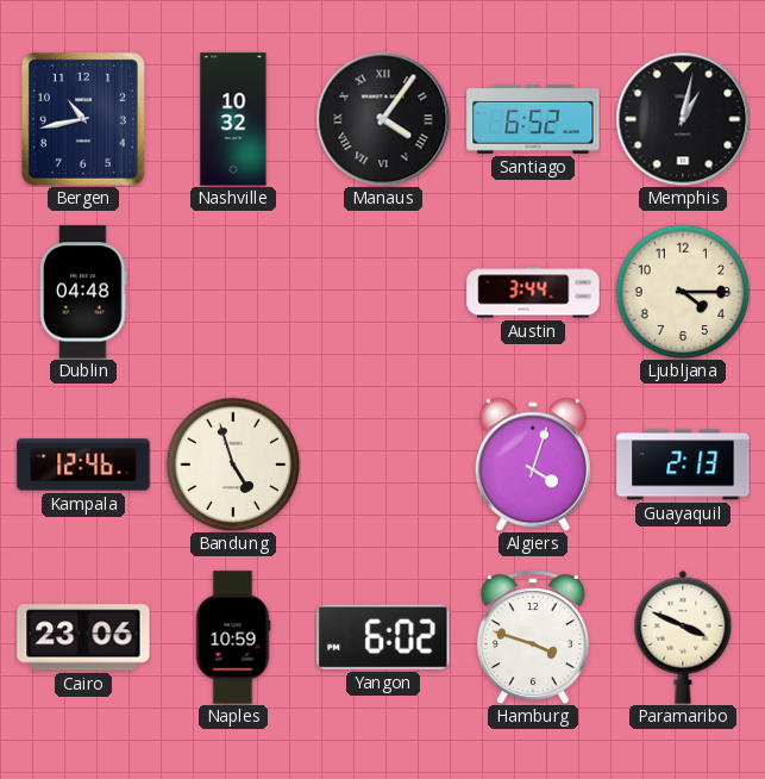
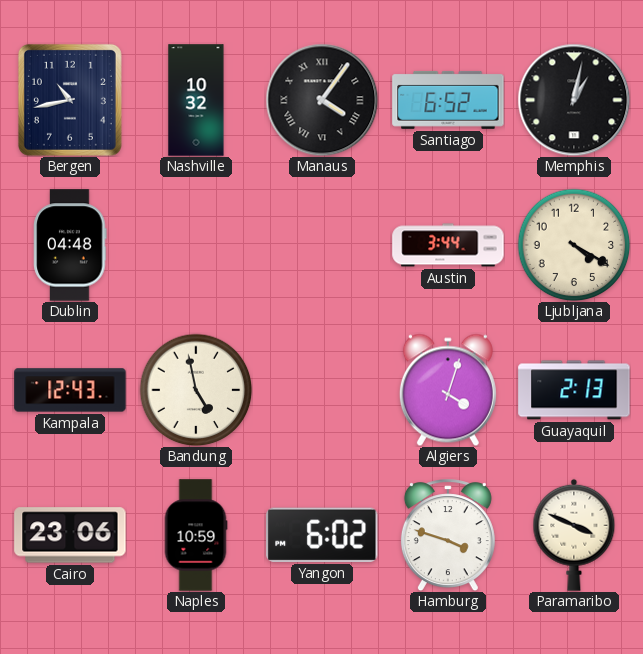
Ljubljana: 4:15 -> 4:20
Kampala: 12:46 -> 12:43
Bandung: 4:57 -> 4:58
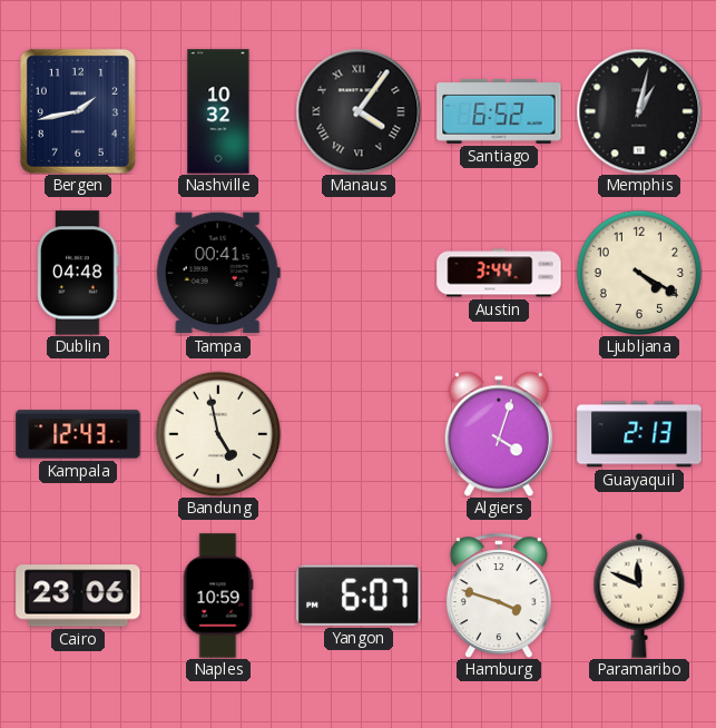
Bergen: 10:43 -> 1:43
Tampa: none -> 00:41
Yangon: 6:02 -> 6:07
Paramaribo: 3:49 -> 11:49
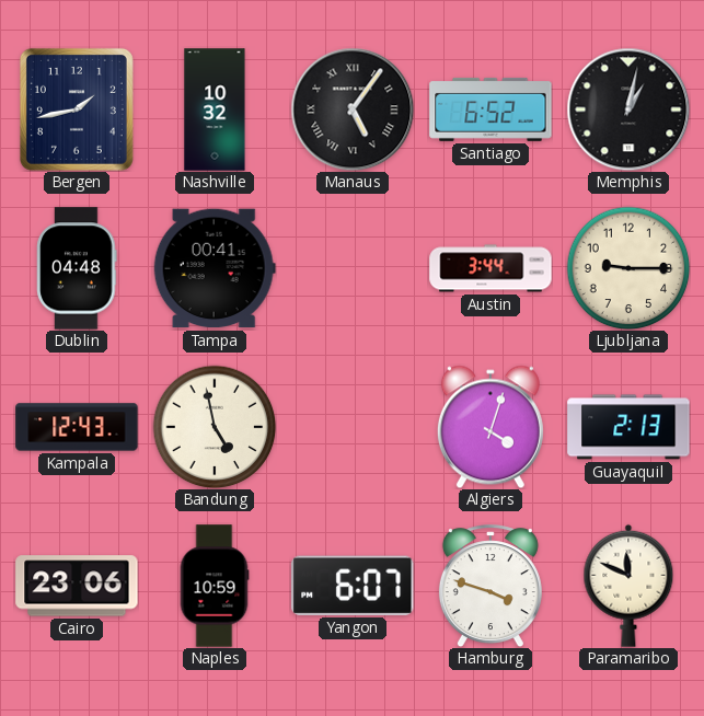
Manaus: 4:06 -> 5:06
Ljubljana: 4:20 -> 9:15
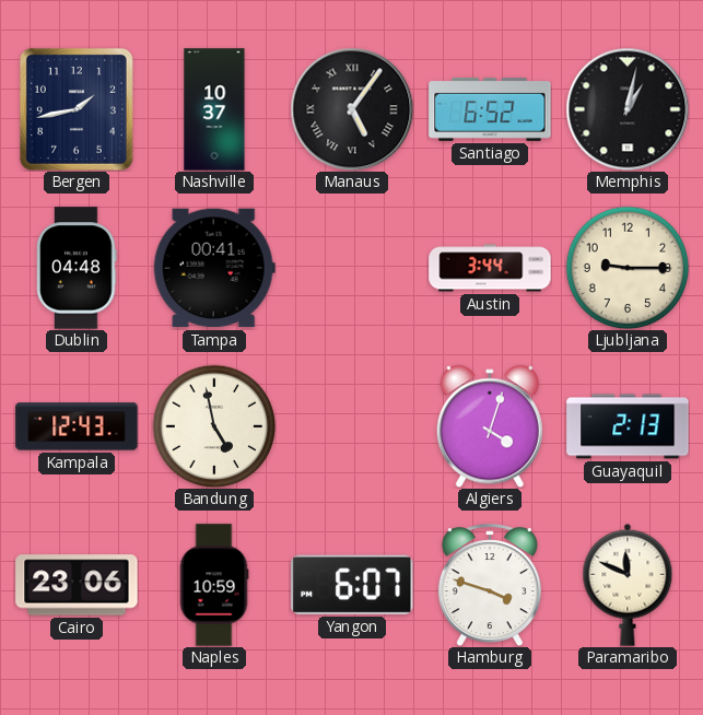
Nashville: 10:32 -> 10:37
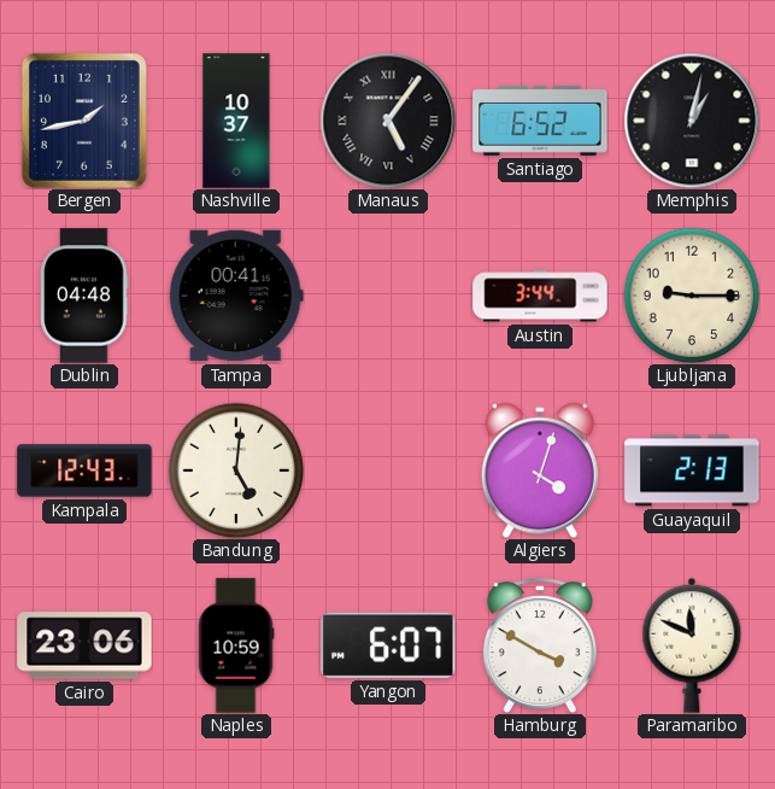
Bandung: 4:58 -> 5:01
Hamburg: 3:48 -> 3:50
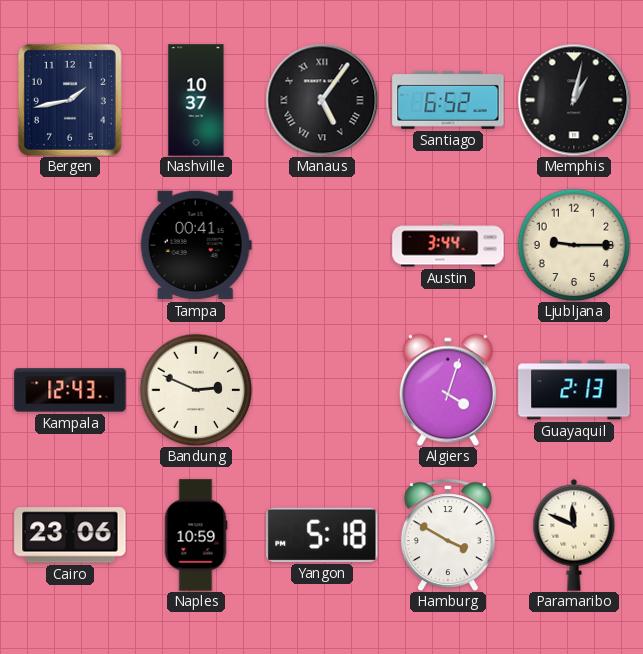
Dublin: 04:48 -> none
Bandung: 5:01 -> 2:49
Yangon: 6:07 -> 5:18
